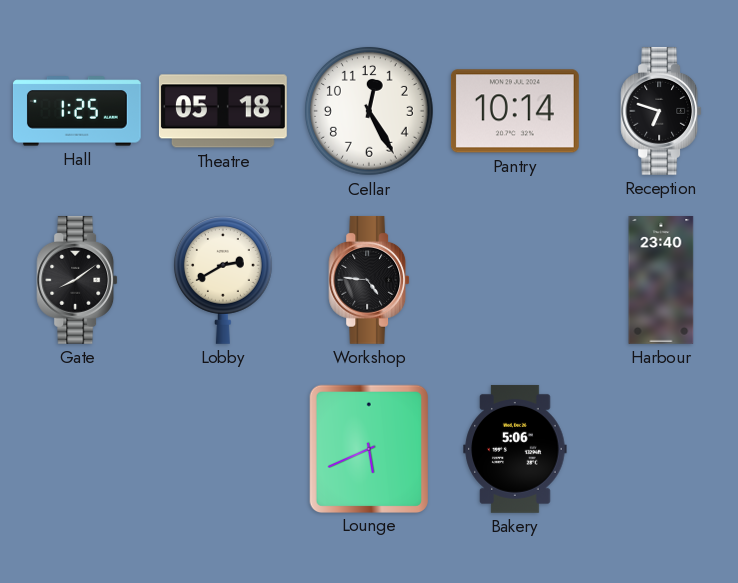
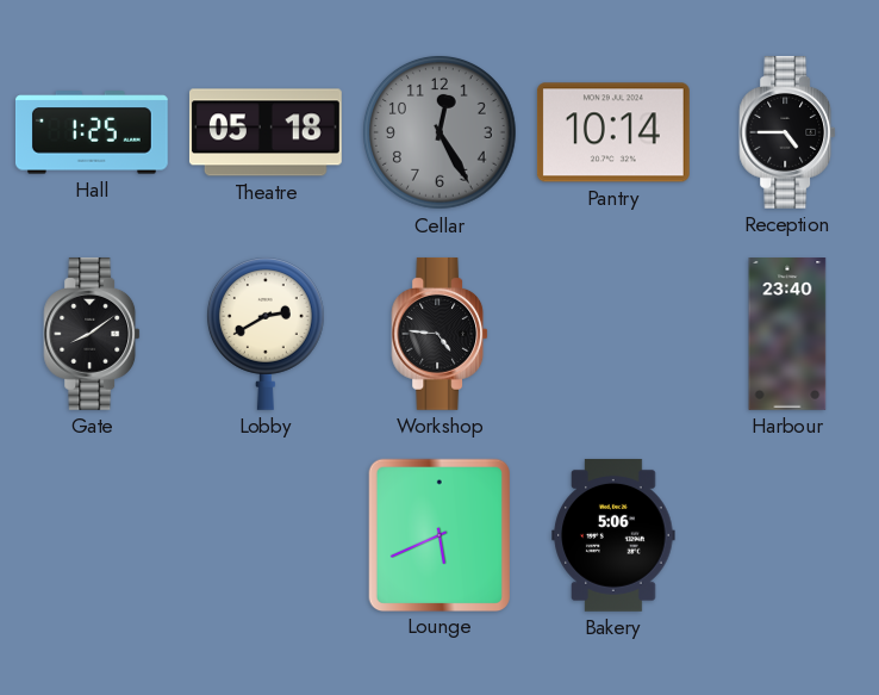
Cellar dial: white -> grey
Reception: 6:48 -> 4:45
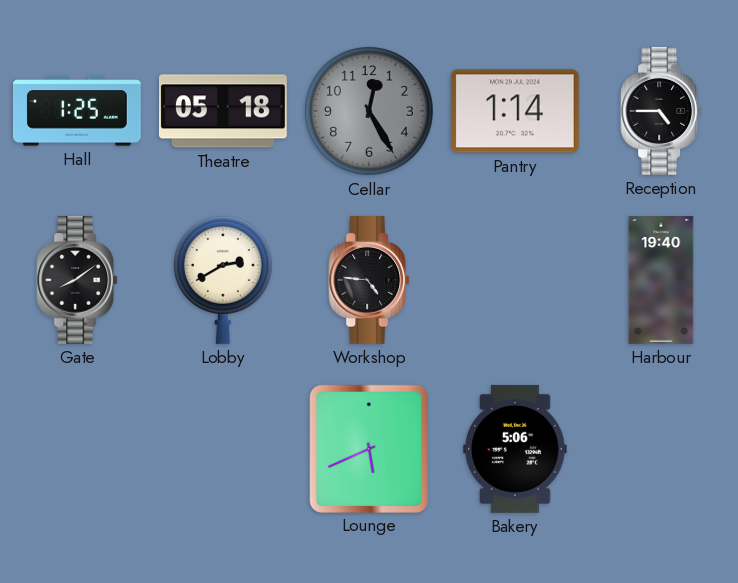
Pantry: 10:14 -> 1:14
Harbour: 23:40 -> 19:40
